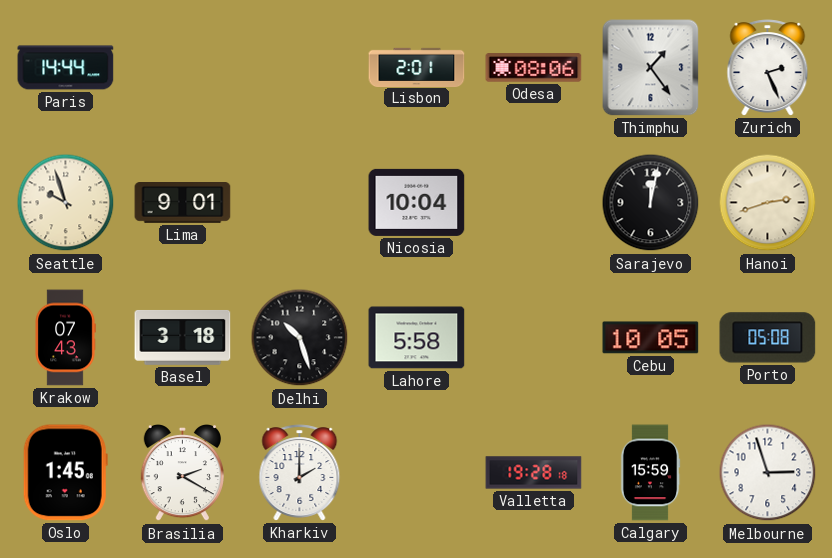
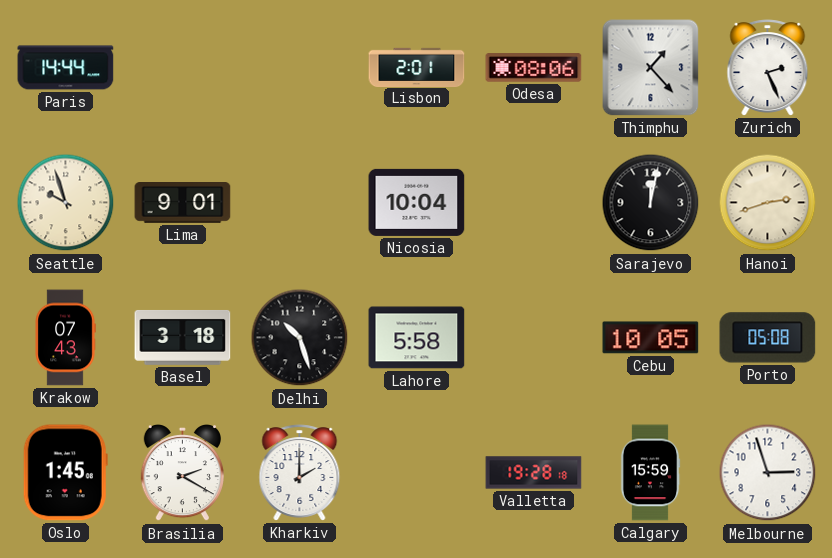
Thimphu: 1:24 -> 1:23
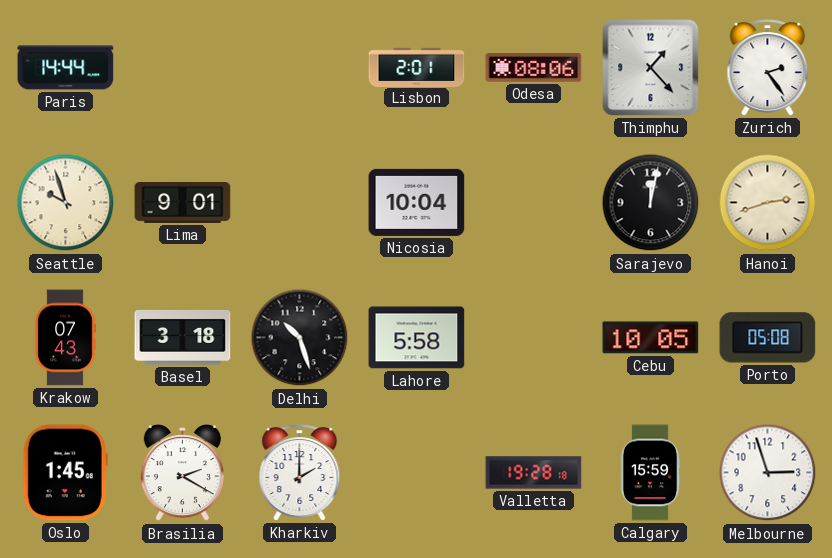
Zurich: 2:26 -> 2:24
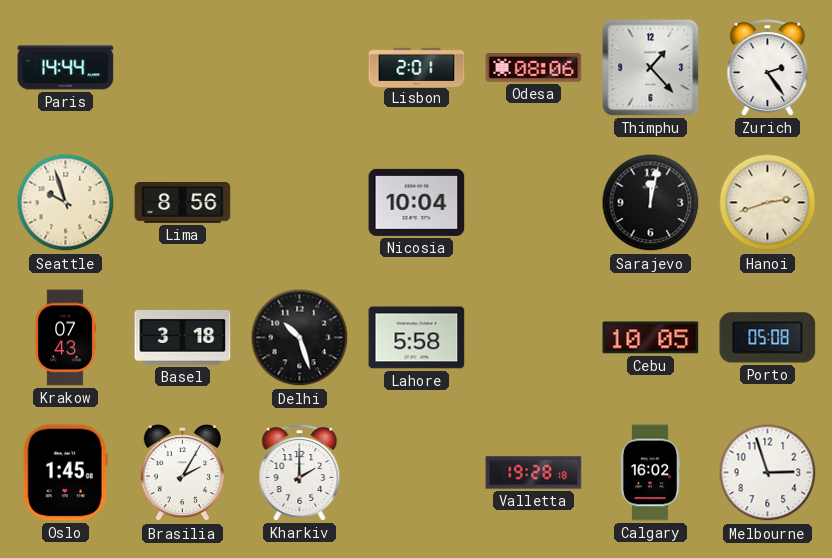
Lima: 9:01 -> 8:56
Brasilia: 2:20 -> 2:05
Calgary: 15:59 -> 16:02
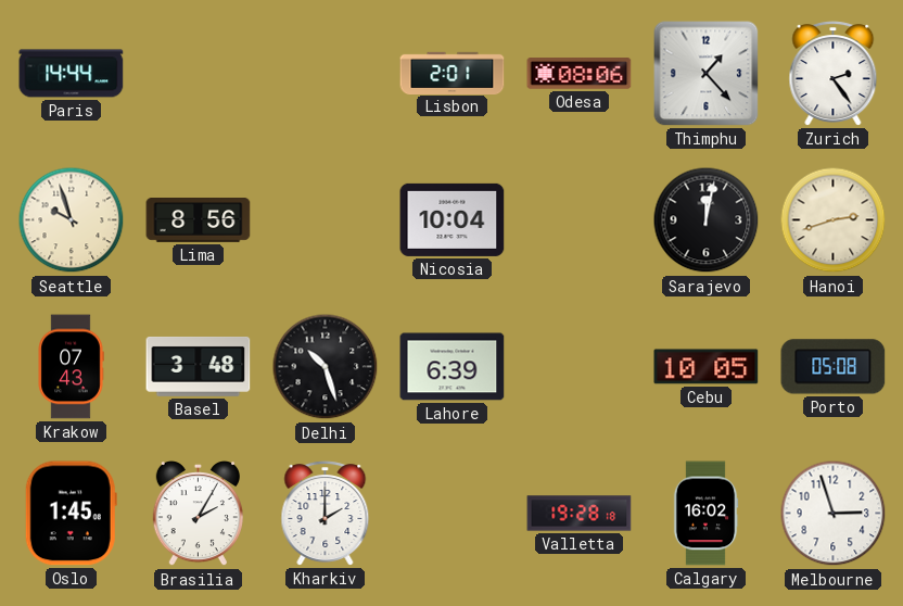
Basel: 3:18 -> 3:48
Lahore: 5:58 -> 6:39
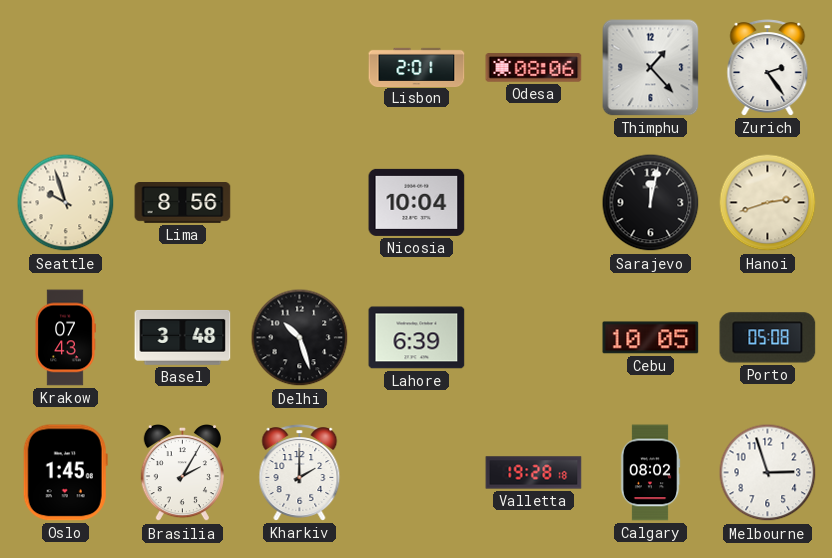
Paris: 14:44 -> none
Calgary: 16:02 -> 08:02
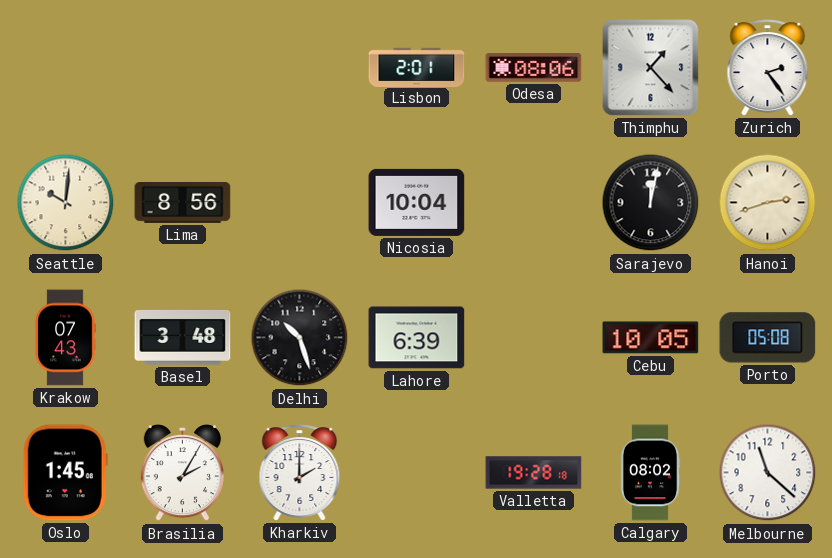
Seattle: 9:57 -> 10:01
Melbourne: 2:57 -> 11:22
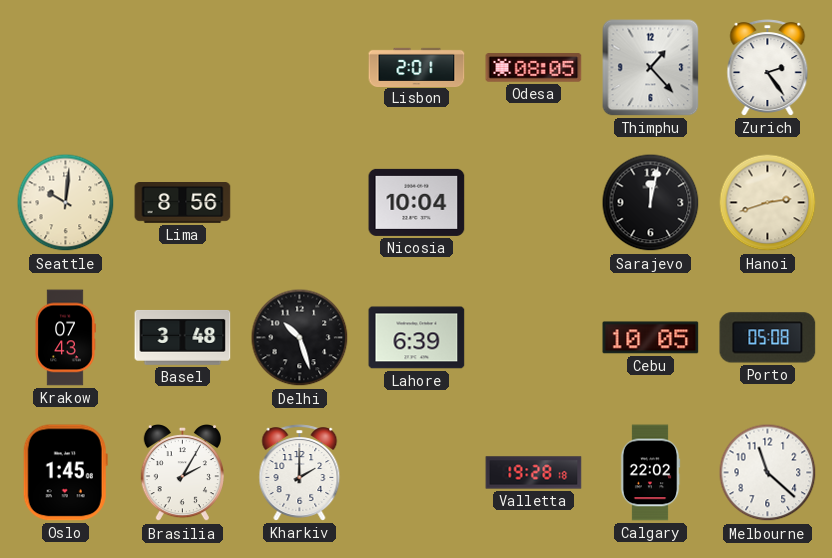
Odesa: 08:06 -> 08:05
Calgary: 08:02 -> 22:02
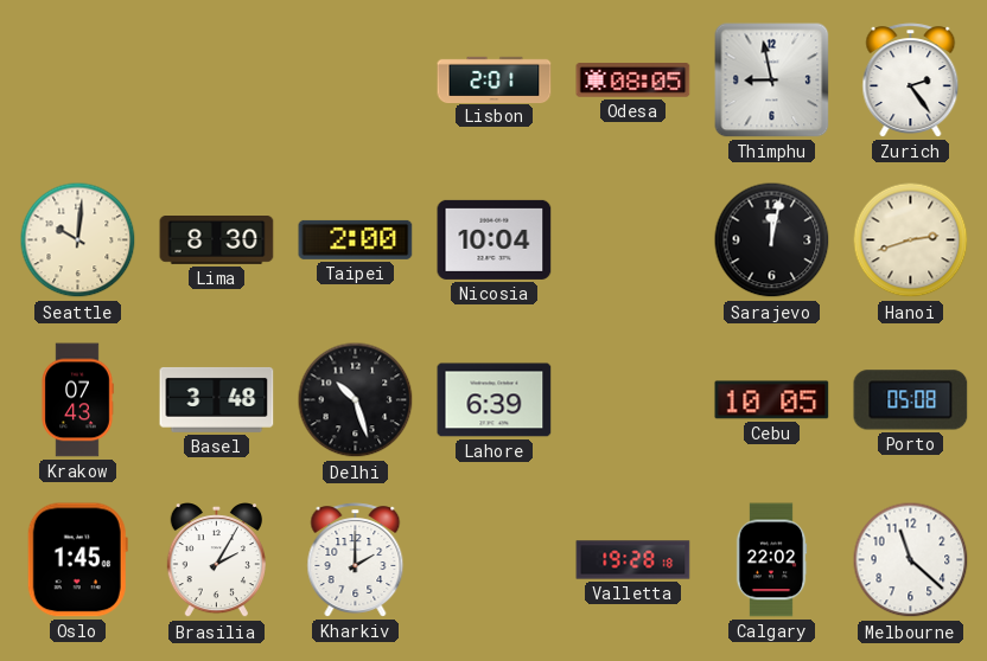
Thimphu: 1:23 -> 8:58
Lima: 8:56 -> 8:30
Taipei: none -> 2:00
